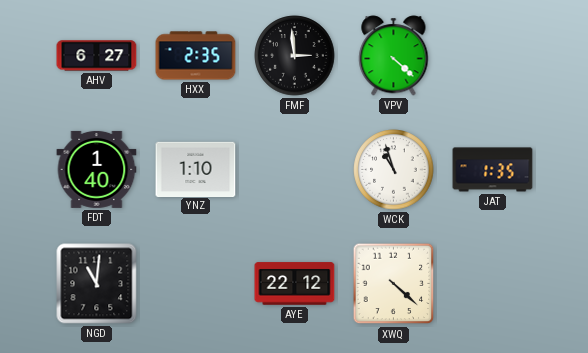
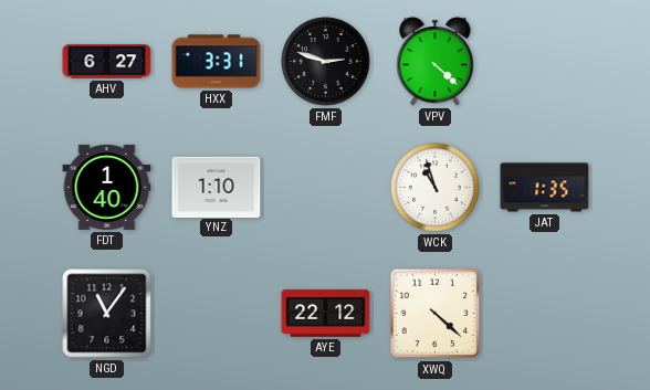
HXX: 2:35 -> 3:31
FMF: 2:59 -> 2:48
NGD: 11:01 -> 11:06
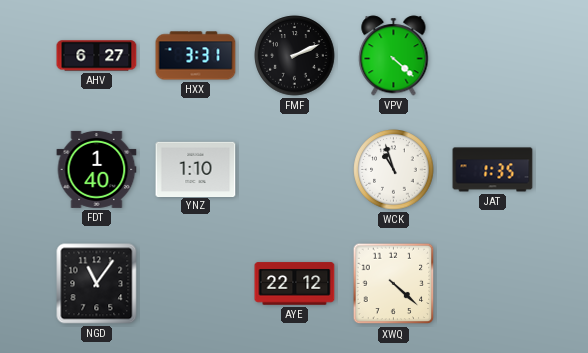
FMF: 2:48 -> 2:11
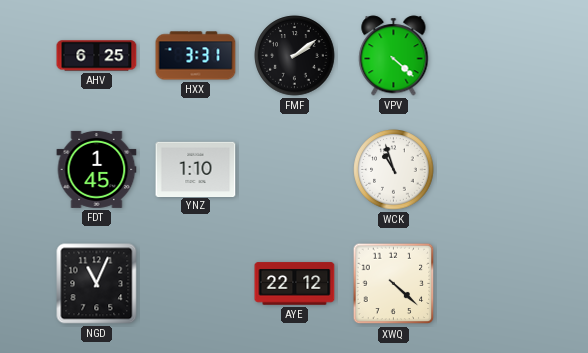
AHV: 6:27 -> 6:25
FMF: 2:11 -> 2:09
FDT: 1:40 -> 1:45
JAT: 1:35 -> none
NGD: 11:06 -> 11:04
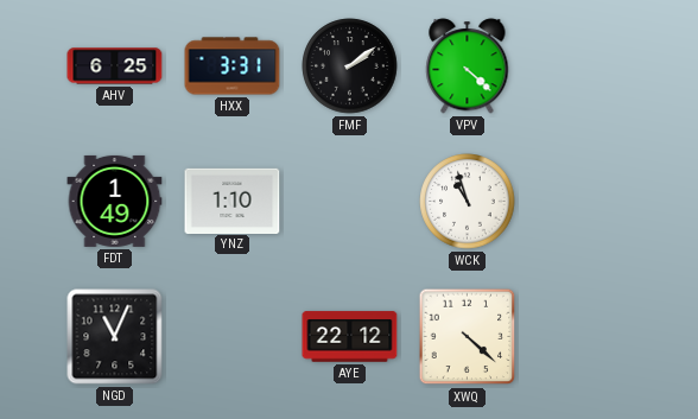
FDT: 1:45 -> 1:49
